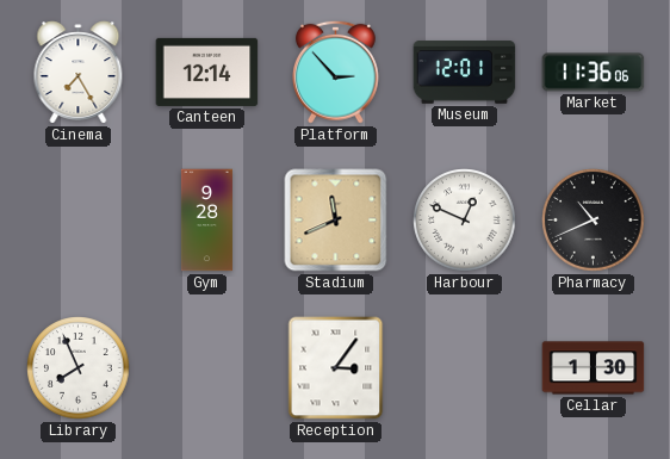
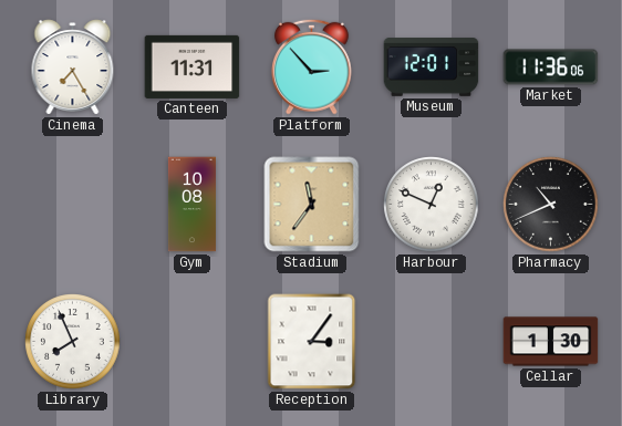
Canteen: 12:14 -> 11:31
Gym: 9:28 -> 10:08
Stadium: 11:41 -> 11:36
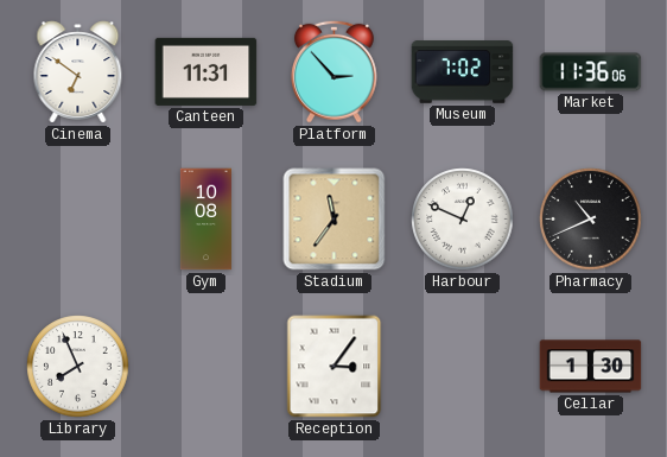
Cinema: 7:25 -> 6:51
Museum: 12:01 -> 7:02
